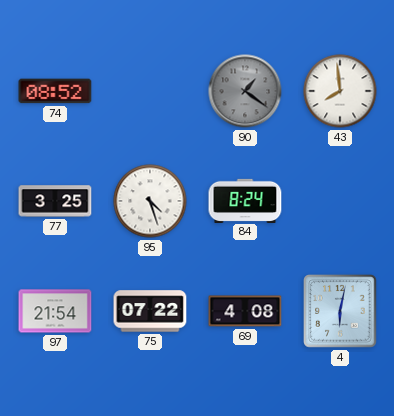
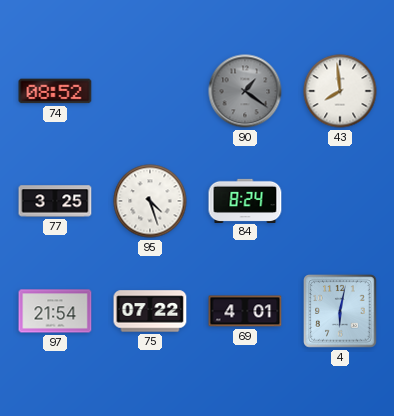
69: 4:08 -> 4:01
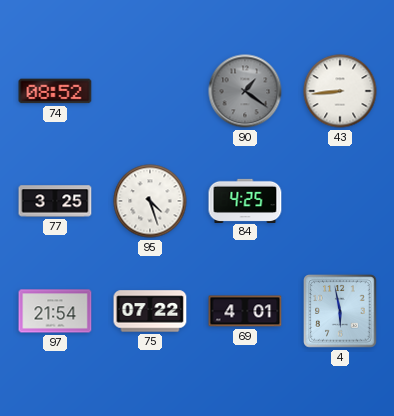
43: 7:59 -> 8:44
84: 8:24 -> 4:25
4: 6:02 -> 5:58
